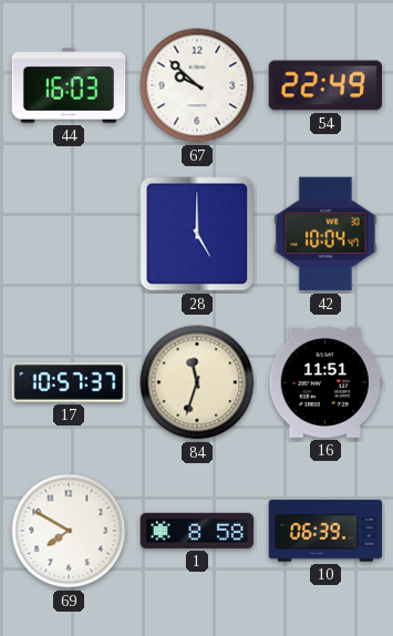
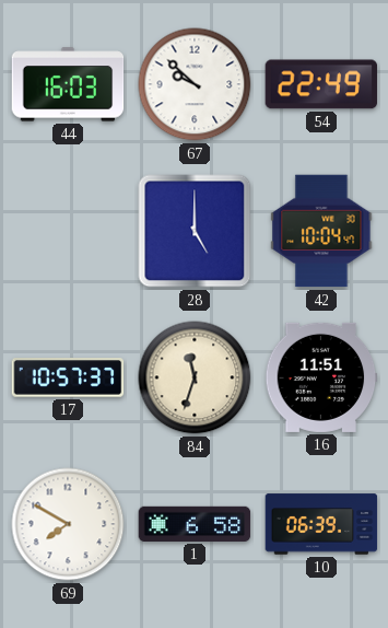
1: 8:58 -> 6:58
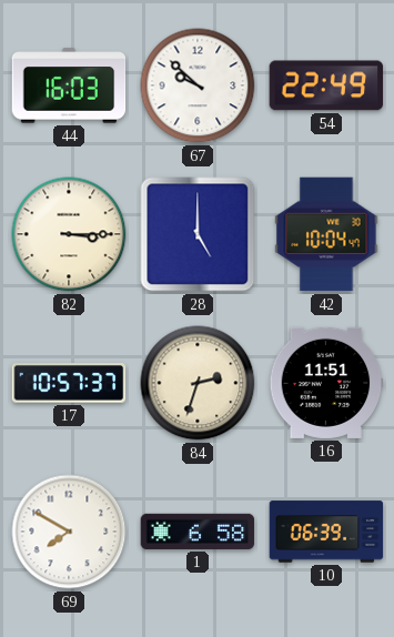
82: none -> 3:15
84: 11:33 -> 2:33
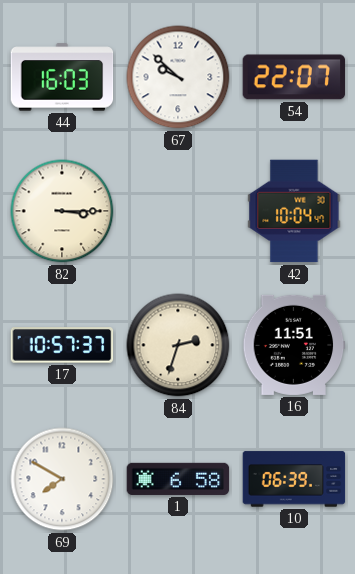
54: 22:49 -> 22:07
28: 5:00 -> none
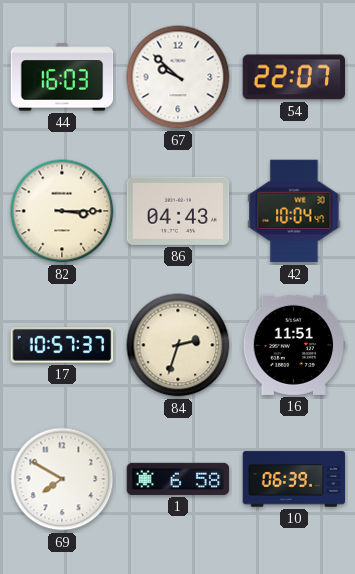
86: none -> 04:43
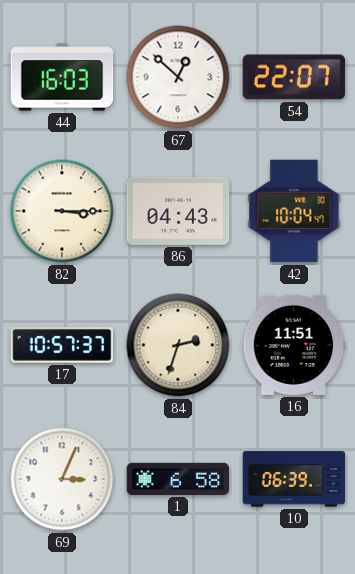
67: 9:52 -> 12:52
69: 7:50 -> 3:04
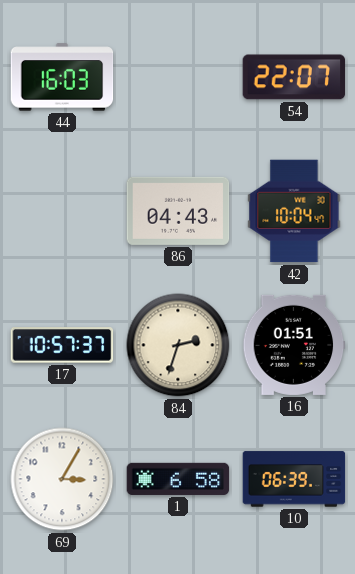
67: 12:52 -> none
82: 3:15 -> none
16: 11:51 -> 01:51
69: 3:04 -> 3:05
